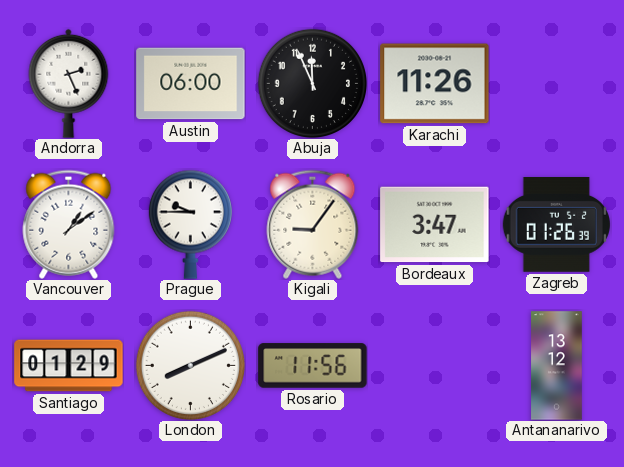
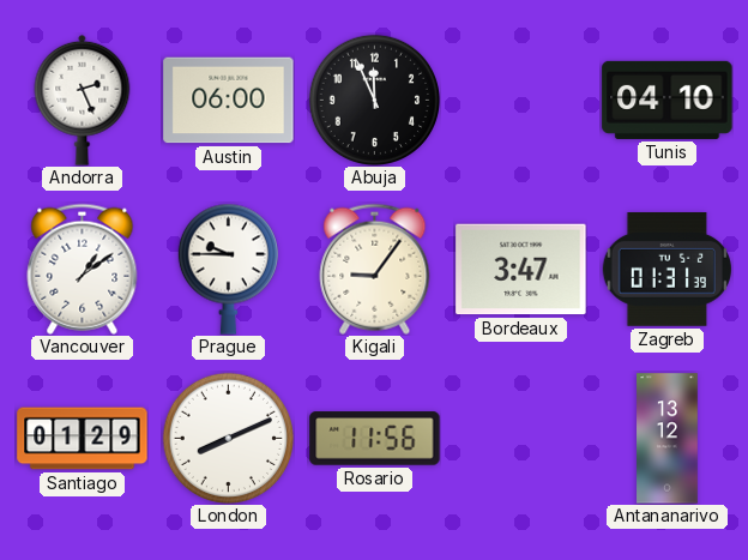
Karachi: 11:26 -> none
Tunis: none -> 04:10
Zagreb: 01:26 -> 01:31
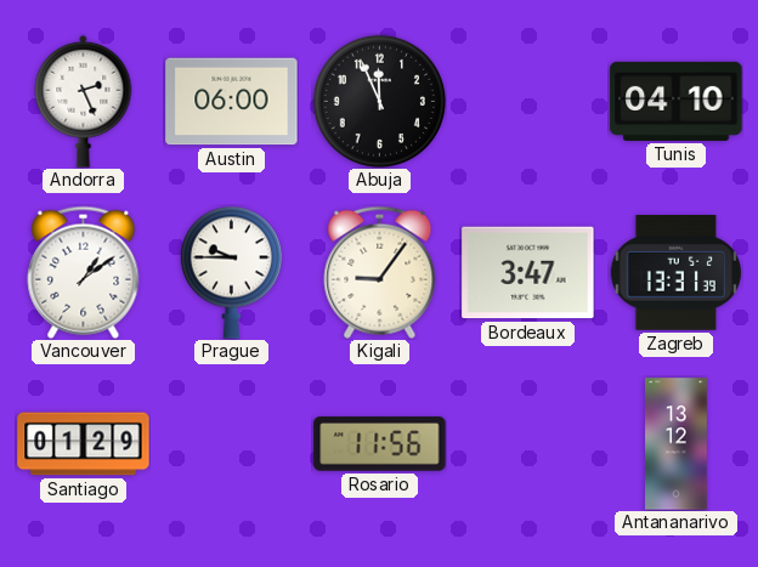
Zagreb: 01:31 -> 13:31
London: 8:11 -> none
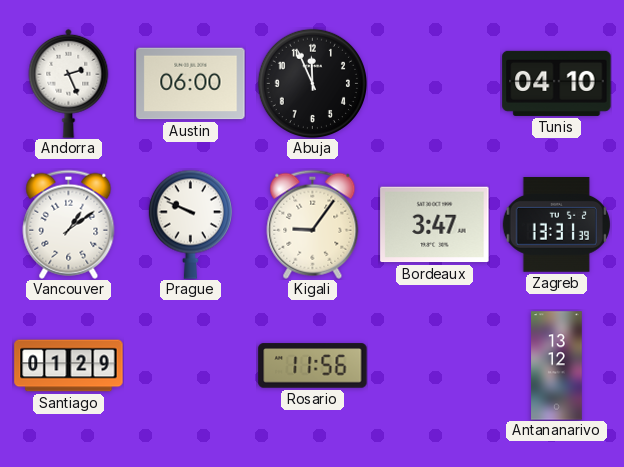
Prague: 9:45 -> 9:49
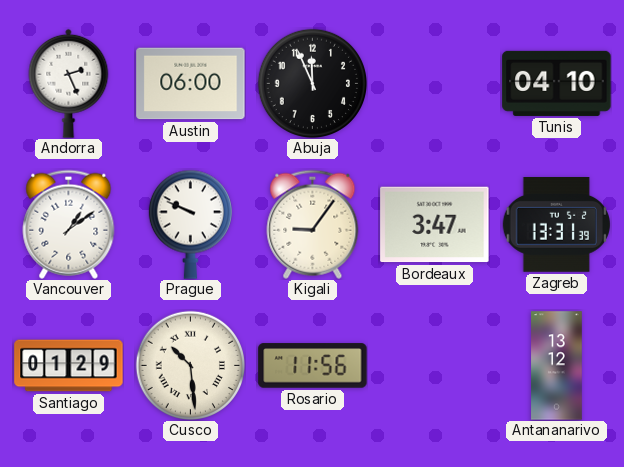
Cusco: none -> 10:29
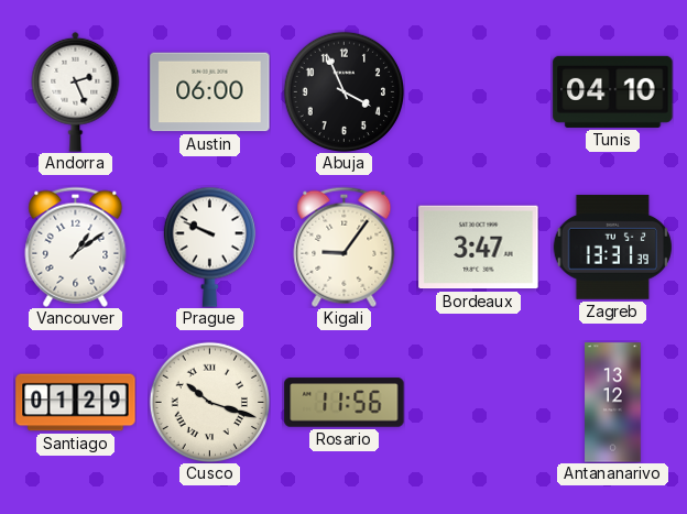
Abuja: 11:56 -> 3:56
Cusco: 10:29 -> 10:18
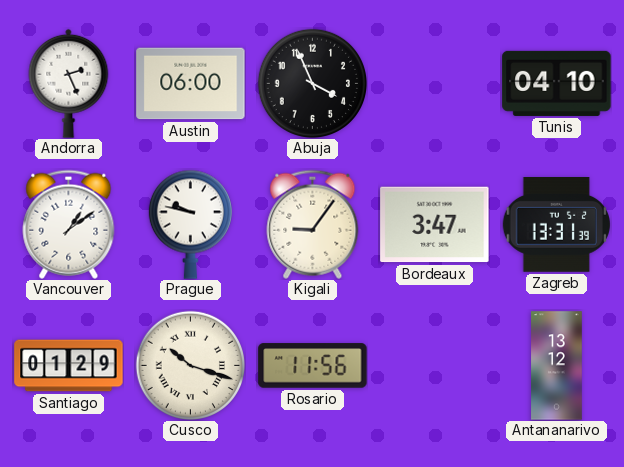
Prague: 9:49 -> 9:47
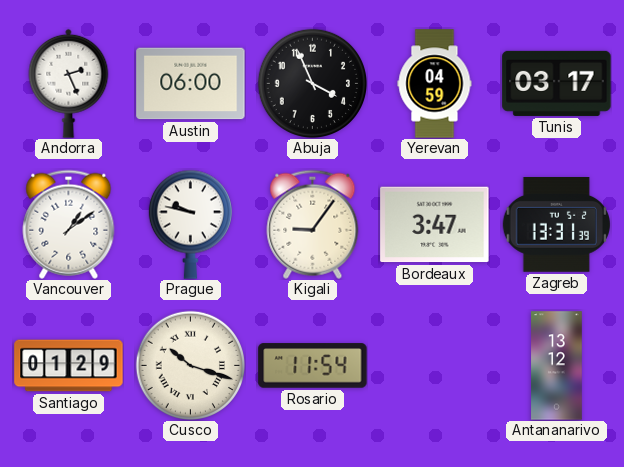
Yerevan: none -> 04:59
Tunis: 04:10 -> 03:17
Rosario: 11:56 -> 11:54
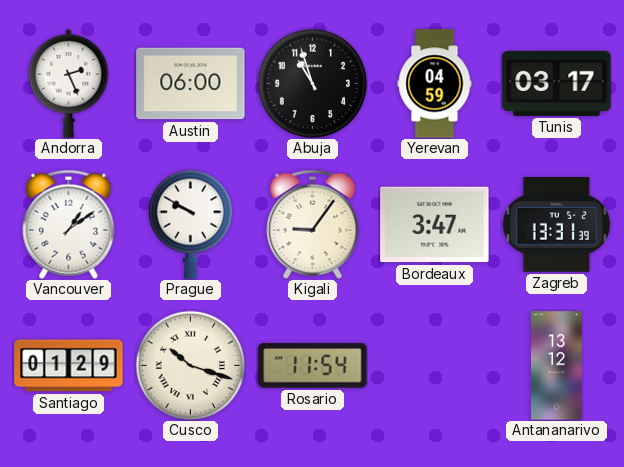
Abuja: 3:56 -> 10:57
Prague: 9:47 -> 9:50
